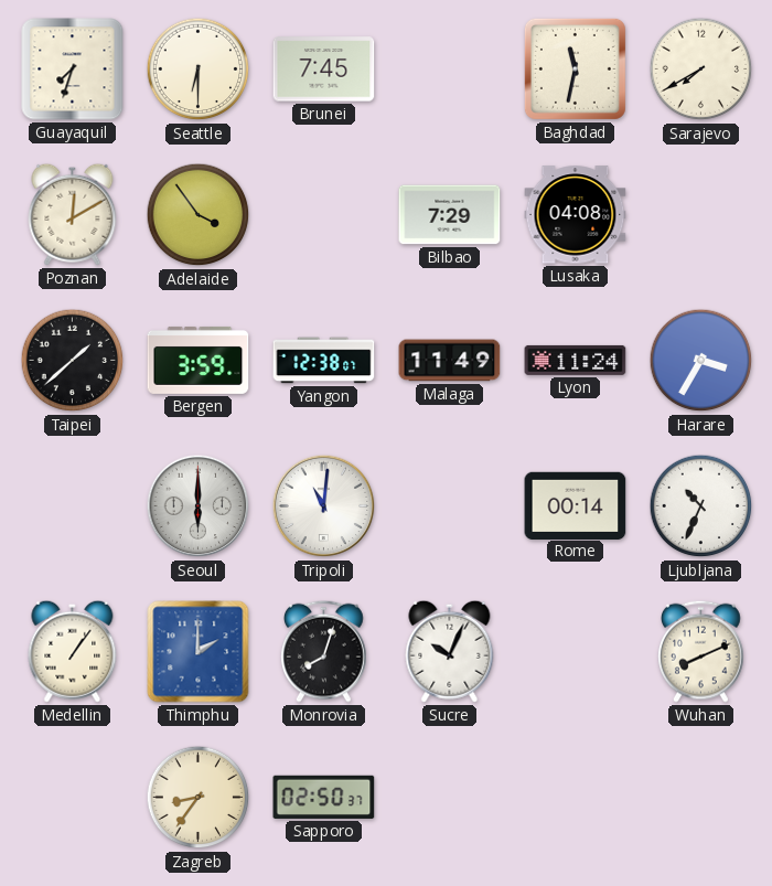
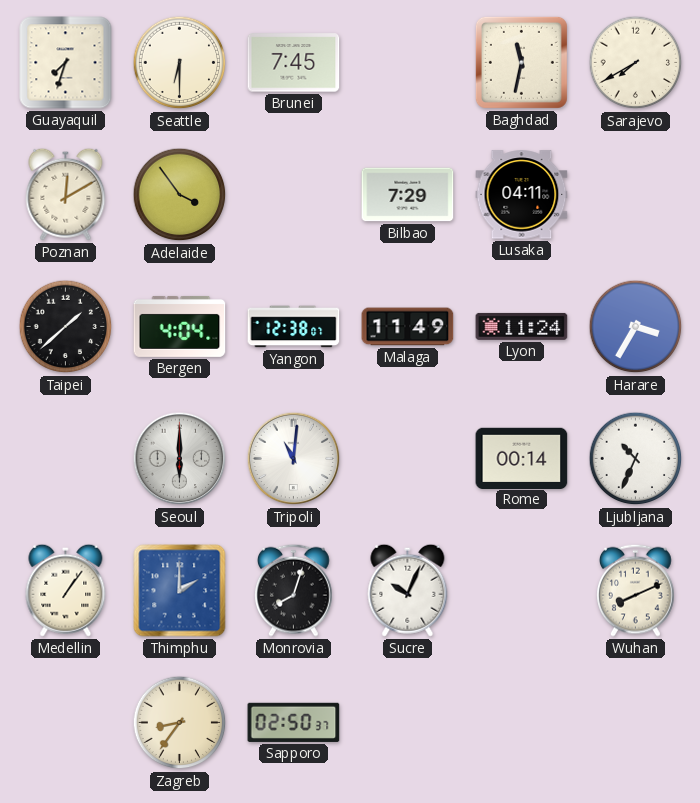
Lusaka: 04:08 -> 04:11
Bergen: 3:59 -> 4:04
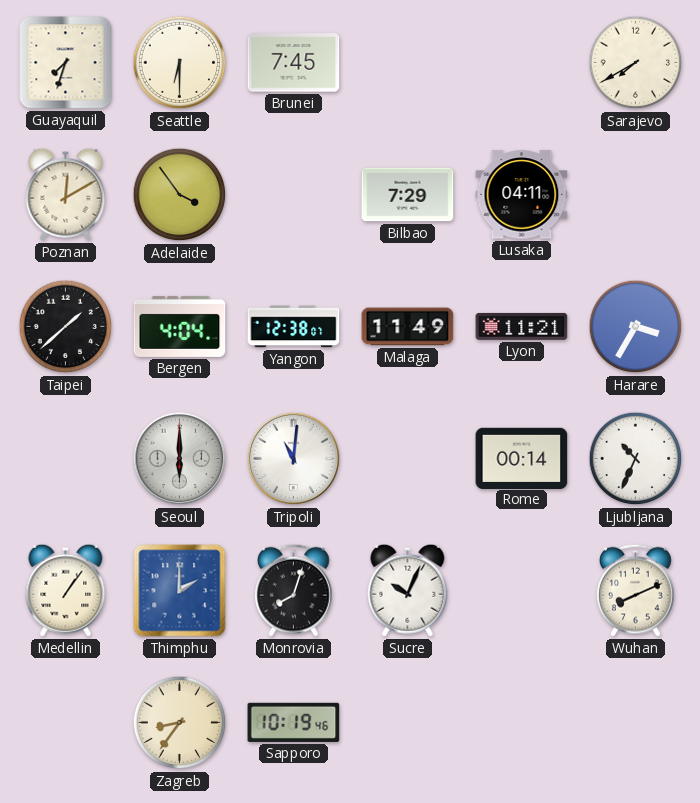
Baghdad: 11:32 -> none
Lyon: 11:24 -> 11:21
Sapporo: 02:50 -> 10:19
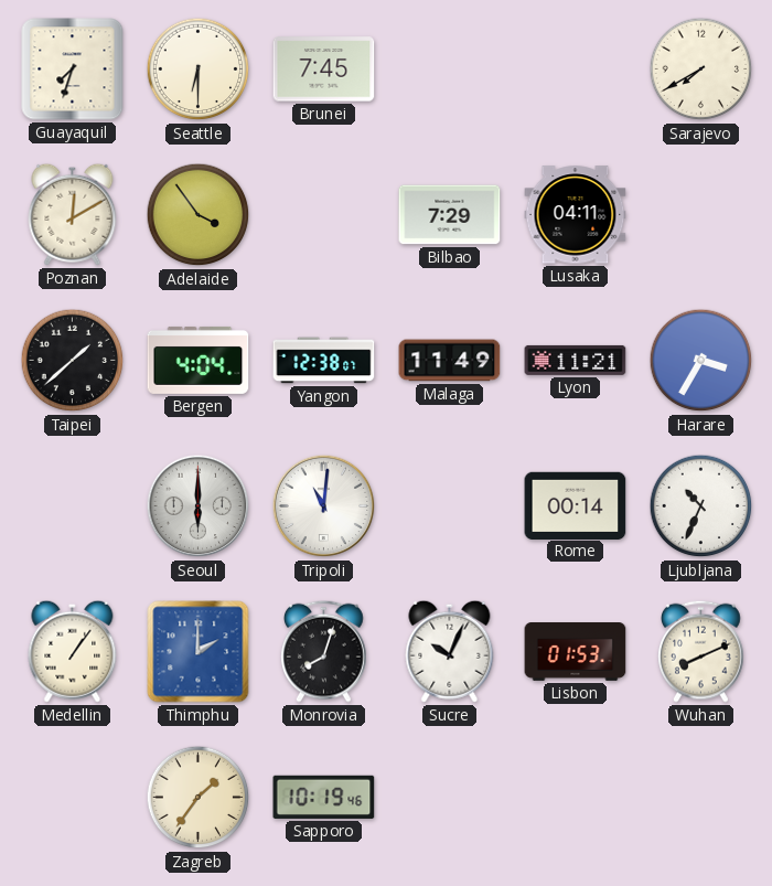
Lisbon: none -> 01:53
Zagreb: 8:36 -> 1:36
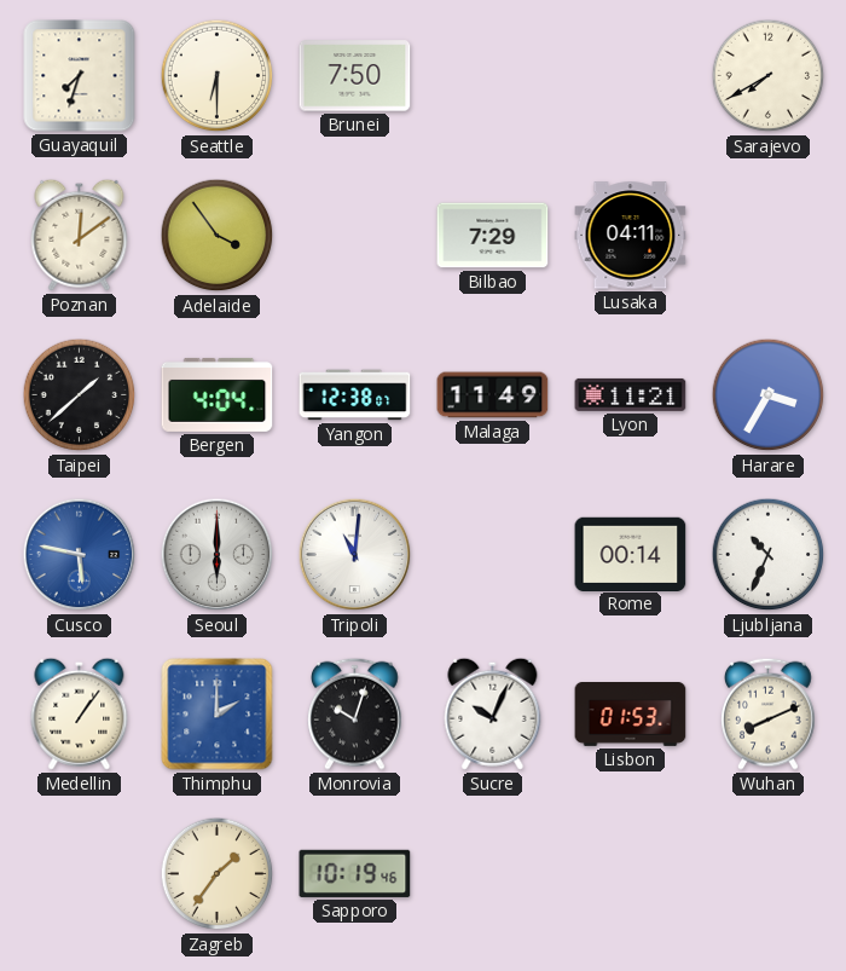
Brunei: 7:45 -> 7:50
Poznan: 12:10 -> 12:09
Cusco: none -> 5:47
Monrovia: 8:03 -> 10:03
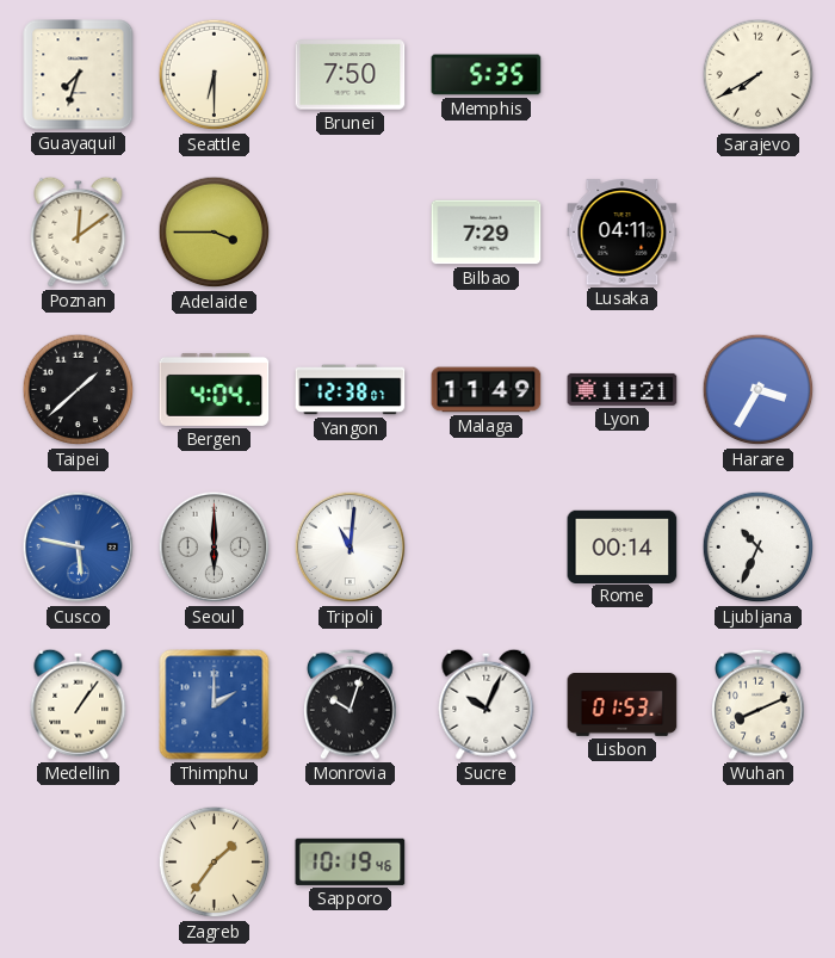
Memphis: none -> 5:35
Adelaide: 3:54 -> 3:45
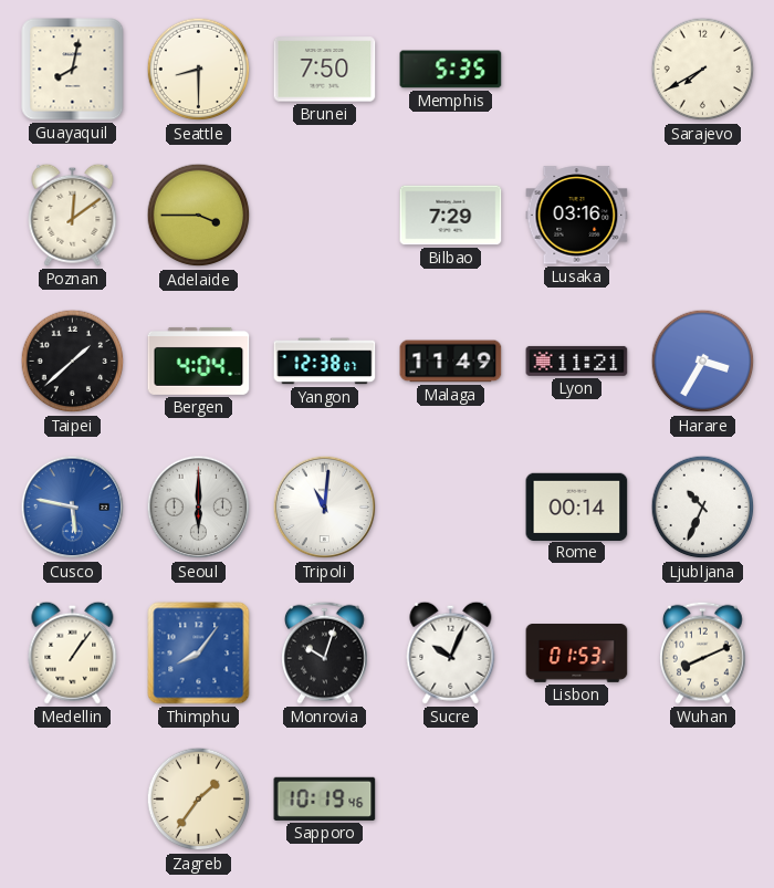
Guayaquil: 7:33 -> 8:02
Seattle: 6:30 -> 8:30
Lusaka: 04:11 -> 03:16
Thimphu: 2:00 -> 8:06
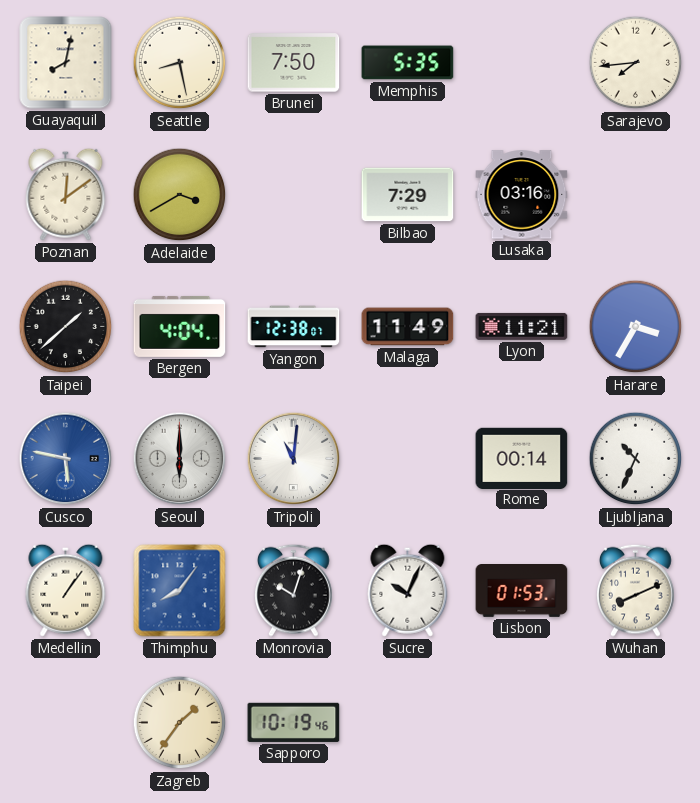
Seattle: 8:30 -> 8:28
Sarajevo: 7:40 -> 7:44
Adelaide: 3:45 -> 3:40
